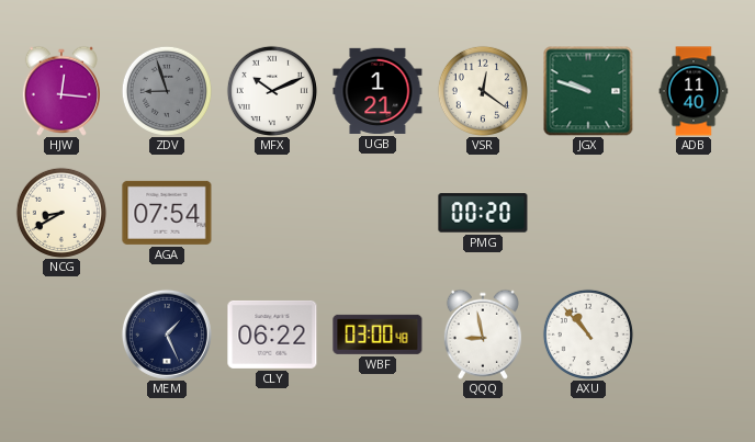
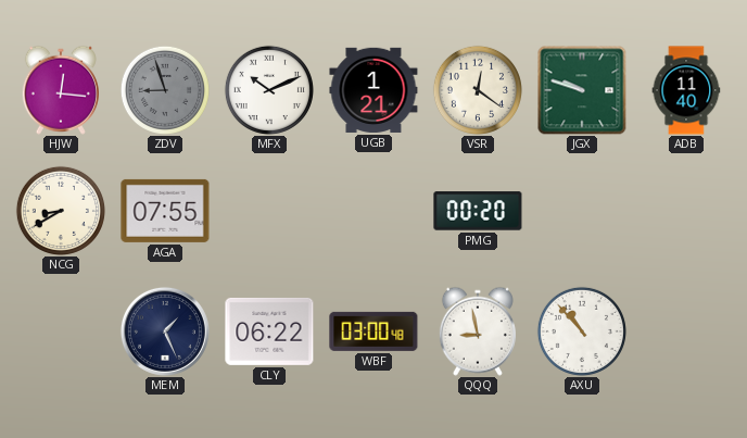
AGA: 07:54 -> 07:55
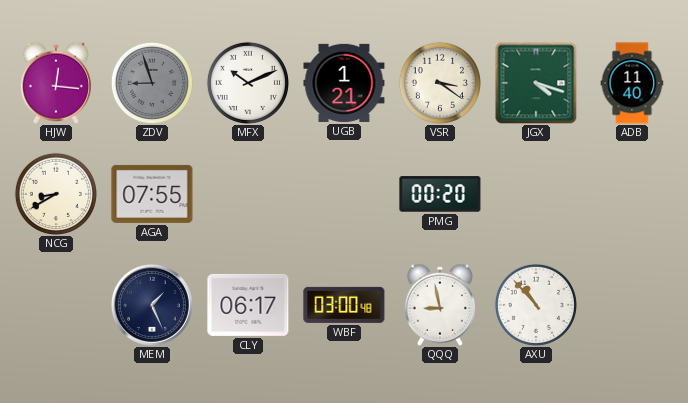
VSR: 12:21 -> 3:21
JGX: 9:48 -> 4:18
CLY: 06:22 -> 06:17
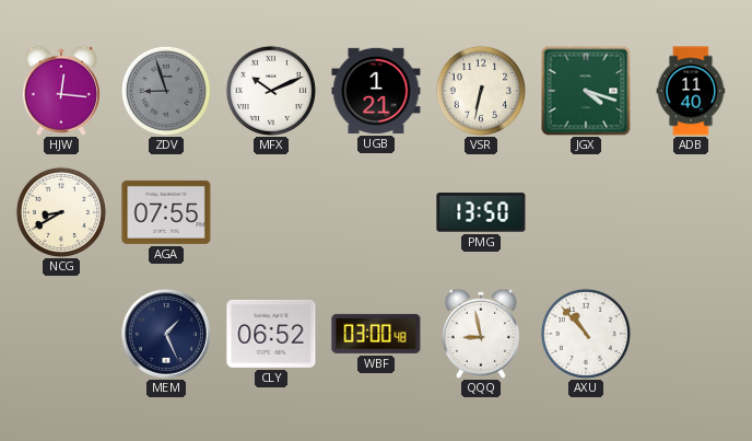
VSR: 3:21 -> 6:32
PMG: 00:20 -> 13:50
CLY: 06:17 -> 06:52
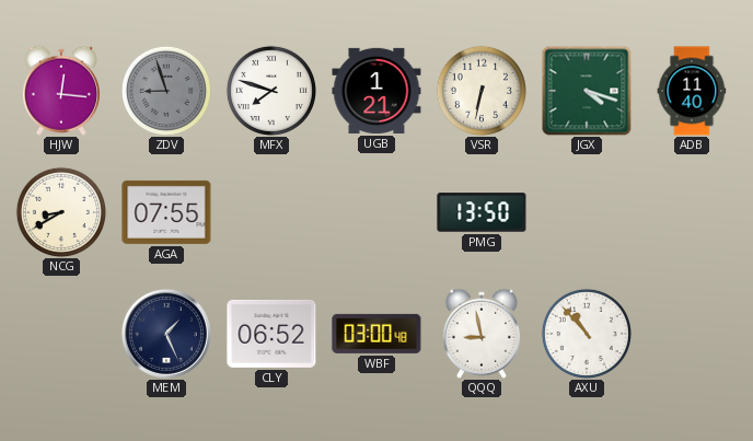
MFX: 10:11 -> 7:48
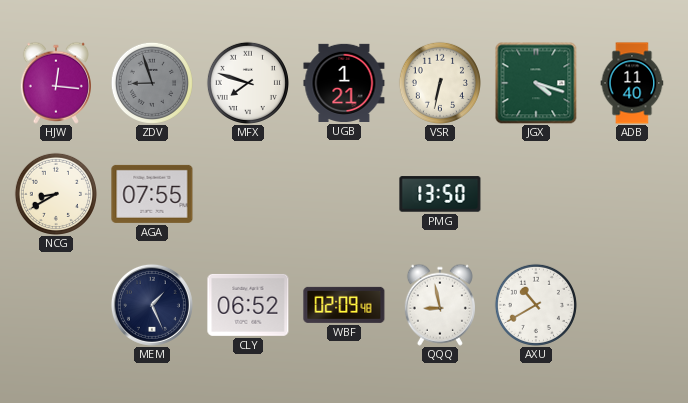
WBF: 03:00 -> 02:09
AXU: 10:53 -> 10:40
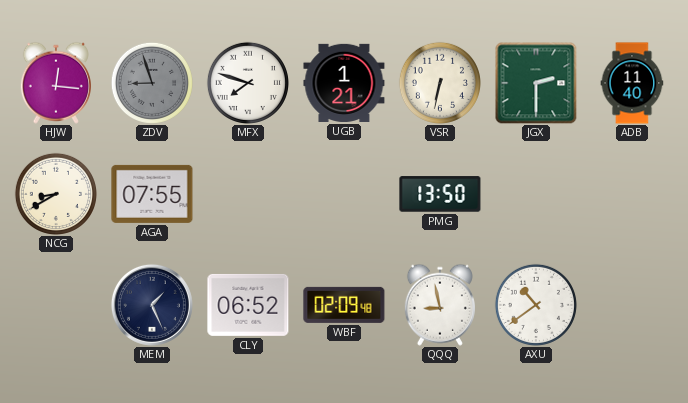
JGX: 4:18 -> 2:30
AXU: 10:40 -> 10:39
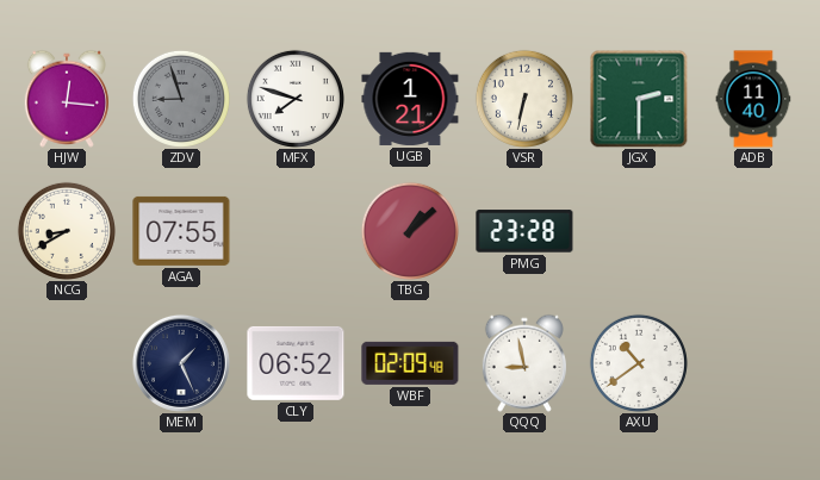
TBG: none -> 1:08
PMG: 13:50 -> 23:28
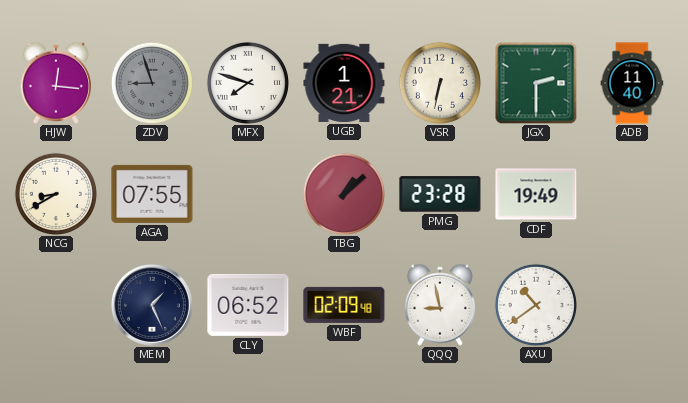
CDF: none -> 19:49
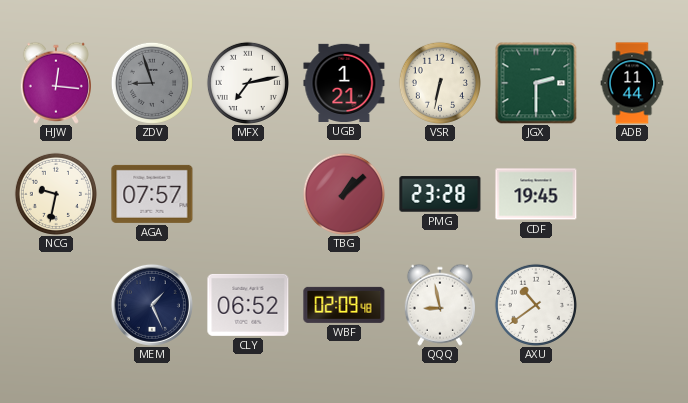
MFX: 7:48 -> 7:13
ADB: 11:40 -> 11:44
NCG: 8:40 -> 9:32
AGA: 07:55 -> 07:57
CDF: 19:49 -> 19:45
